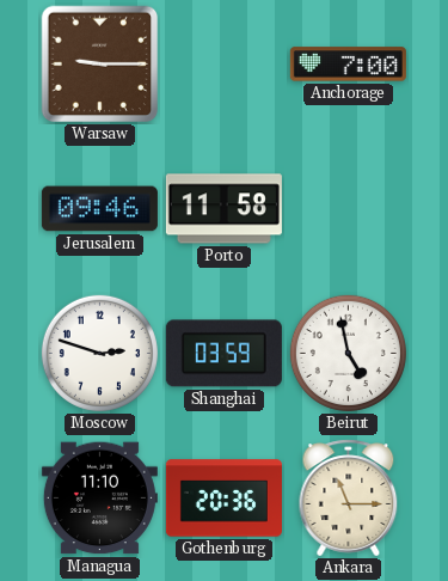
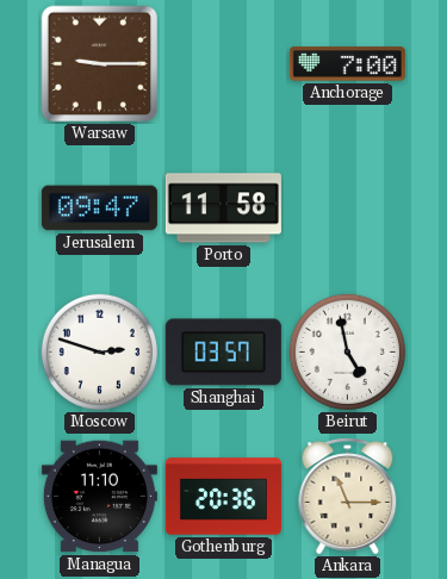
Jerusalem: 09:46 -> 09:47
Shanghai: 03:59 -> 03:57
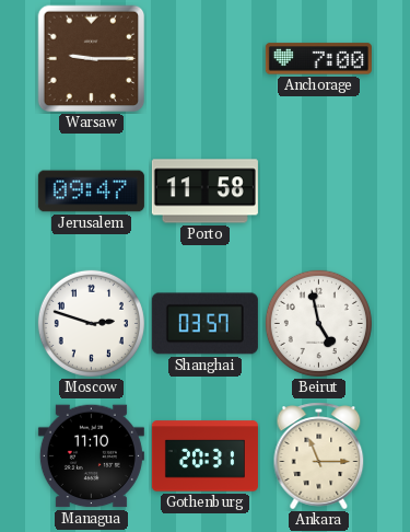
Gothenburg: 20:36 -> 20:31
